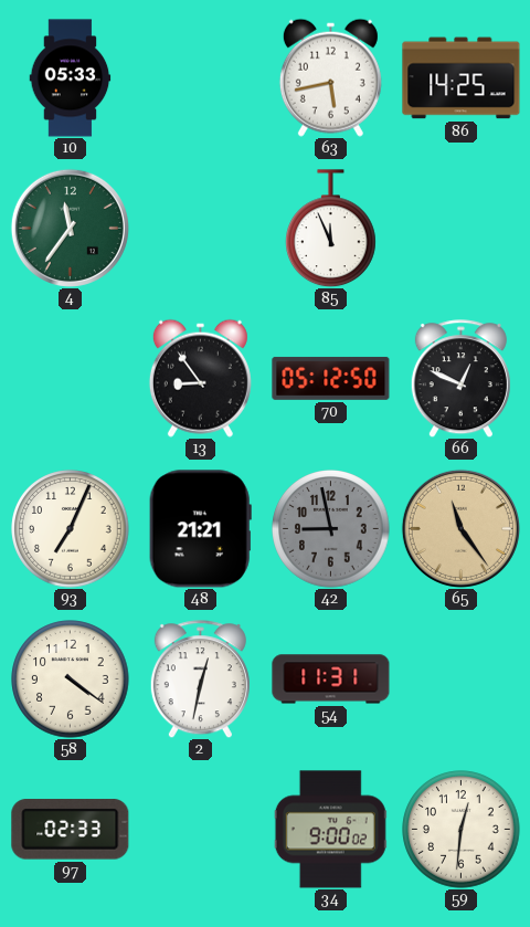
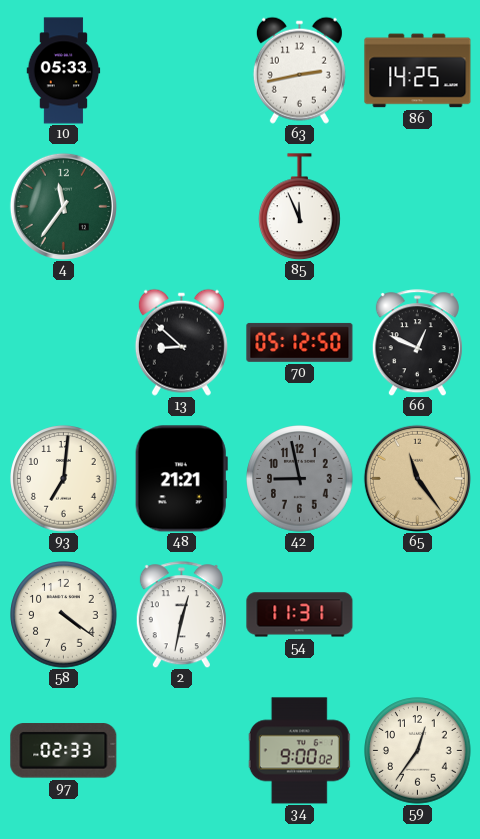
63: 5:43 -> 2:43
13: 8:54 -> 8:52
93: 7:04 -> 7:01
59: 12:31 -> 12:36
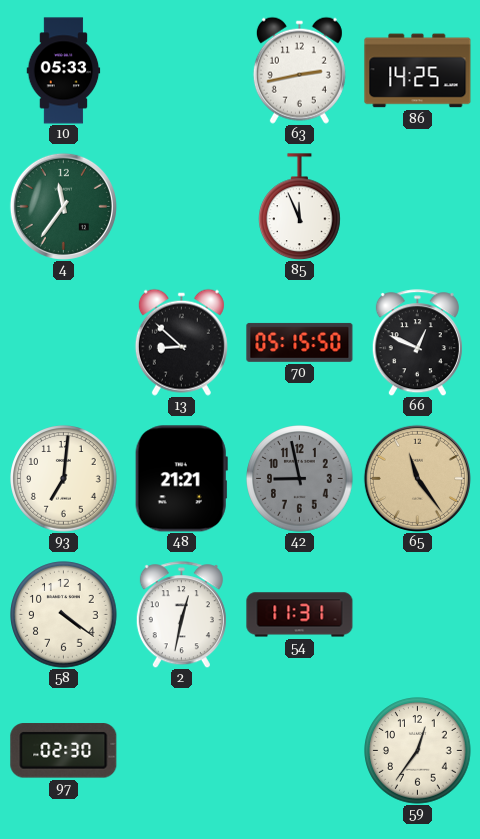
70: 05:12 -> 05:15
97: 02:33 -> 02:30
34: 9:00 -> none
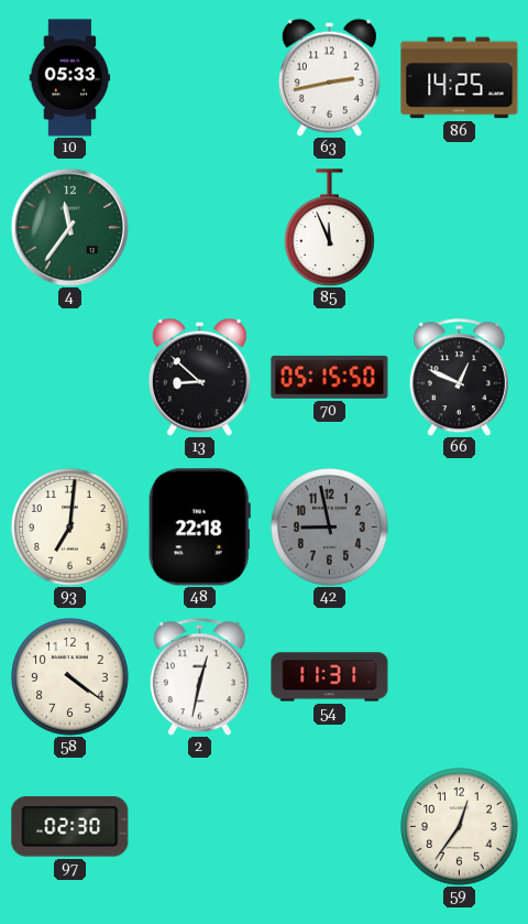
48: 21:21 -> 22:18
65: 11:24 -> none
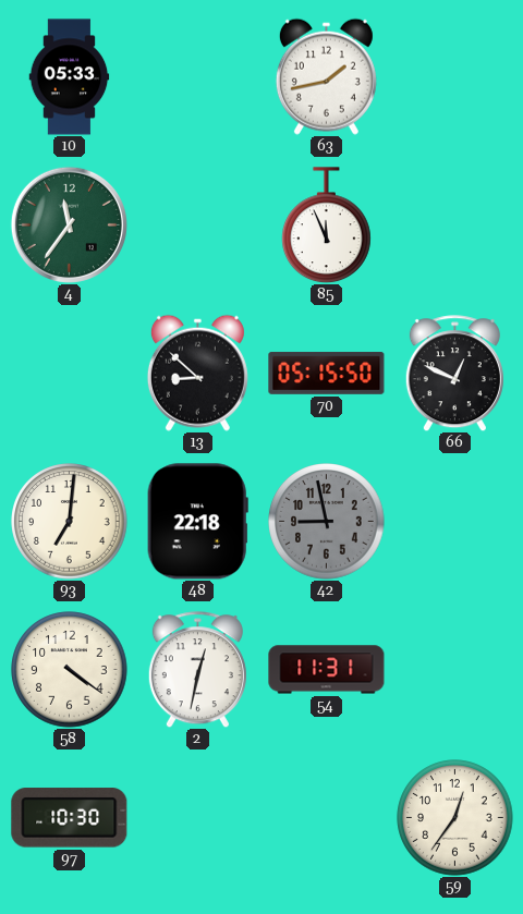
63: 2:43 -> 1:43
86: 14:25 -> none
97: 02:30 -> 10:30
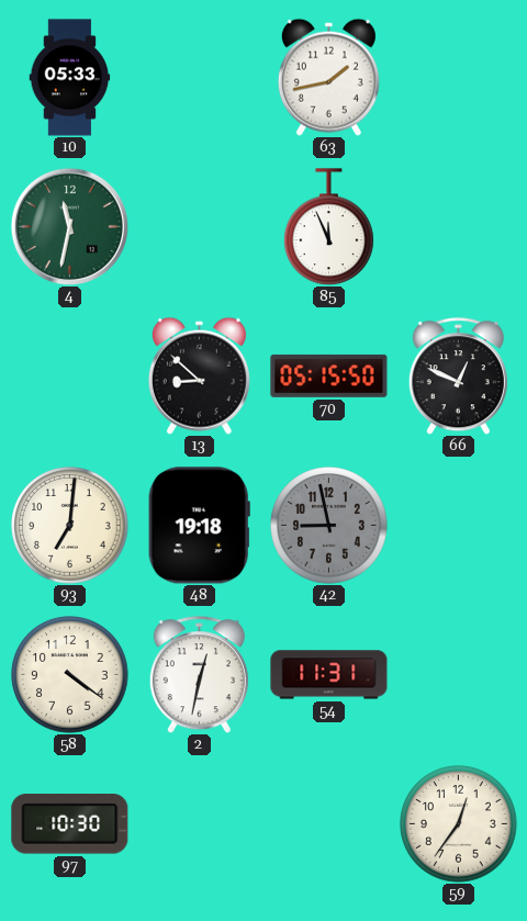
4: 11:36 -> 11:32
48: 22:18 -> 19:18
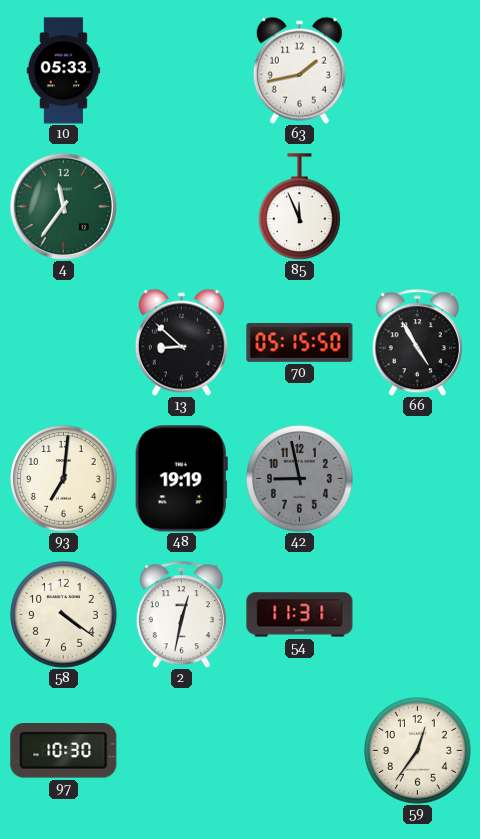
4: 11:32 -> 11:36
66: 12:49 -> 4:55
48: 19:18 -> 19:19
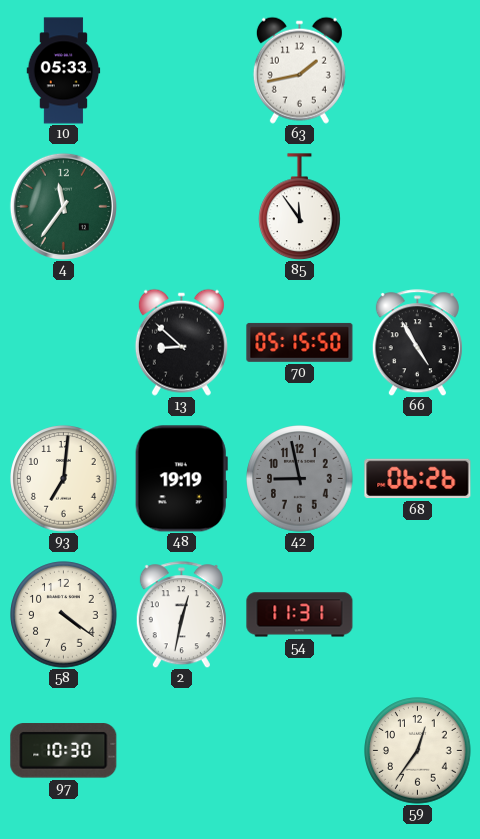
85: 11:56 -> 11:54
68: none -> 06:26
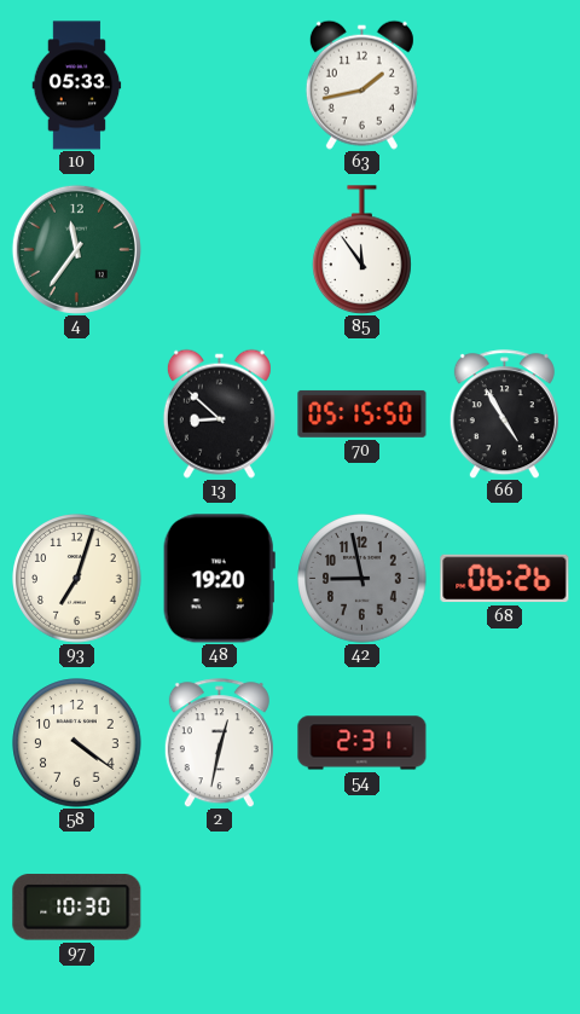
93: 7:01 -> 7:03
48: 19:19 -> 19:20
54: 11:31 -> 2:31
59: 12:36 -> none
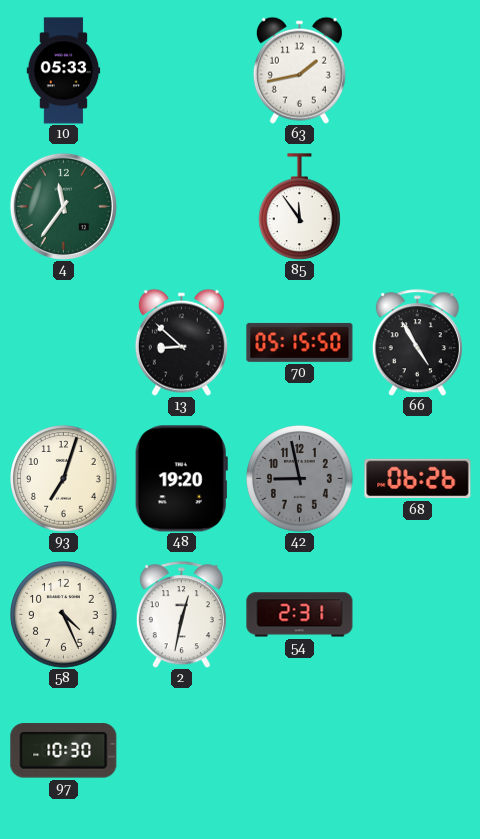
58: 4:21 -> 4:26
